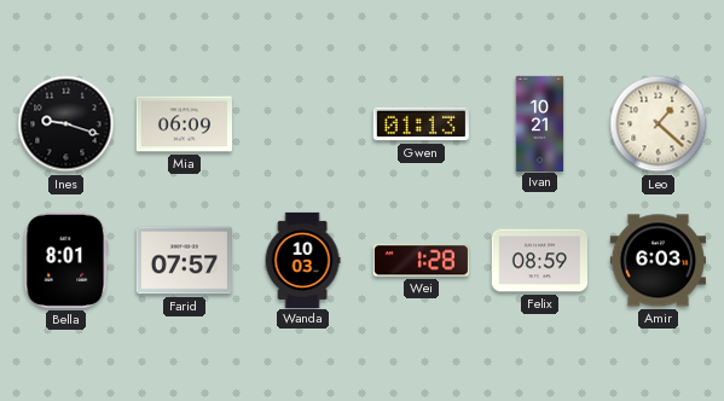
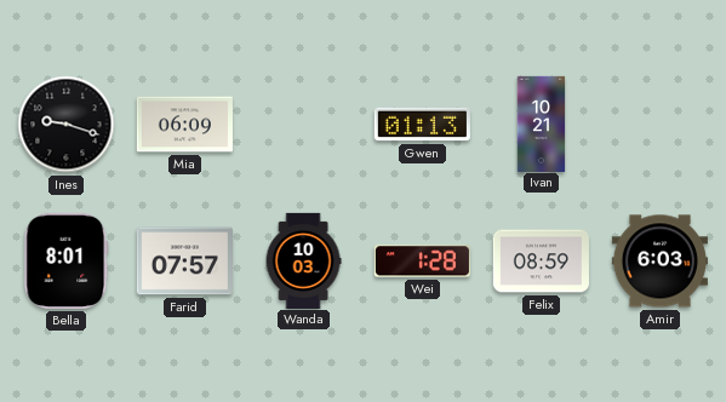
Leo: 1:22 -> none
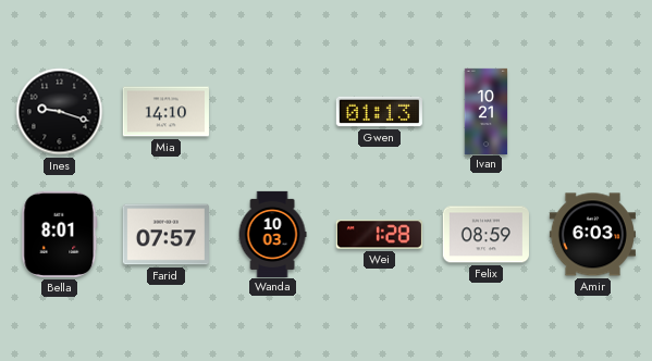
Mia: 06:09 -> 14:10
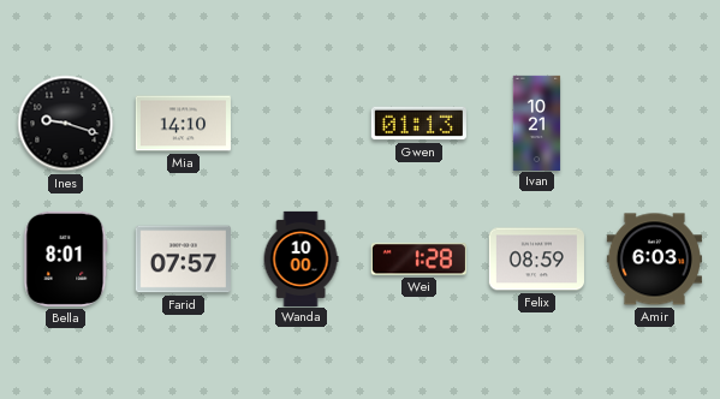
Wanda: 10:03 -> 10:00
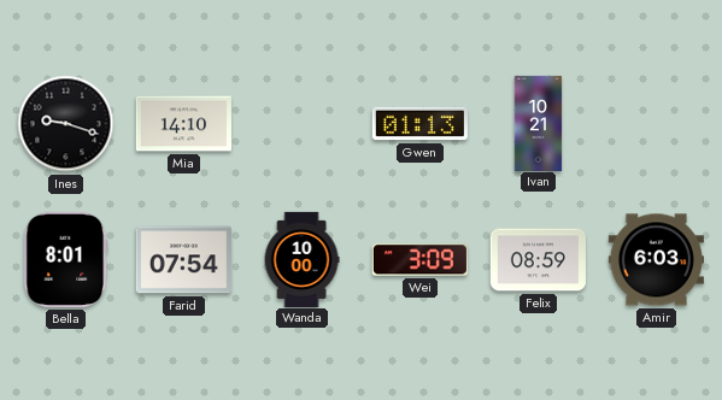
Farid: 07:57 -> 07:54
Wei: 1:28 -> 3:09
